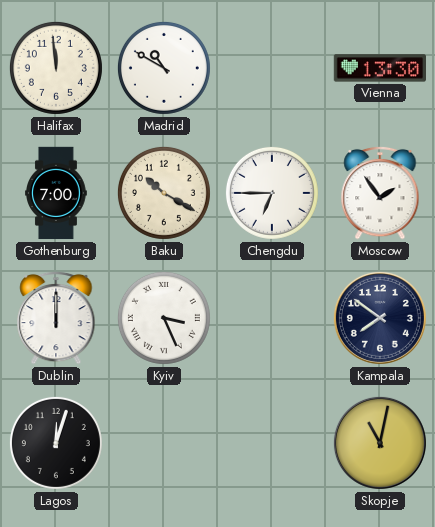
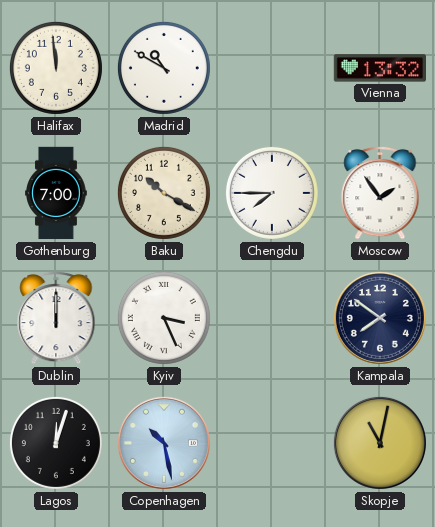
Vienna: 13:30 -> 13:32
Chengdu: 6:45 -> 7:45
Copenhagen: none -> 10:28
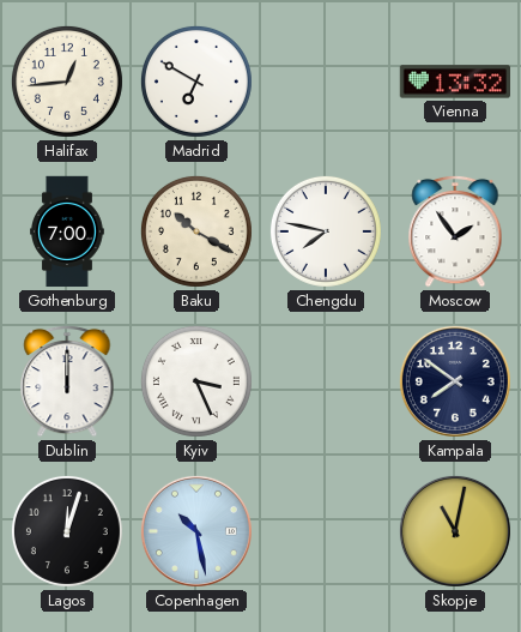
Halifax: 11:59 -> 12:44
Madrid: 10:50 -> 6:50
Chengdu: 7:45 -> 7:47
